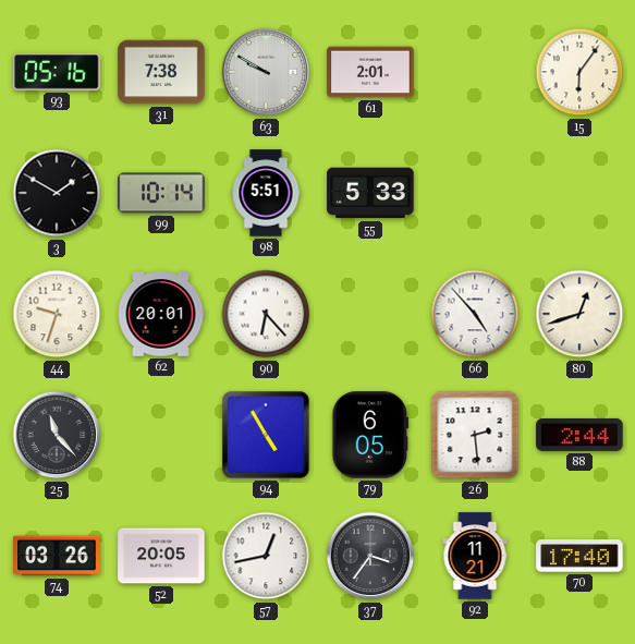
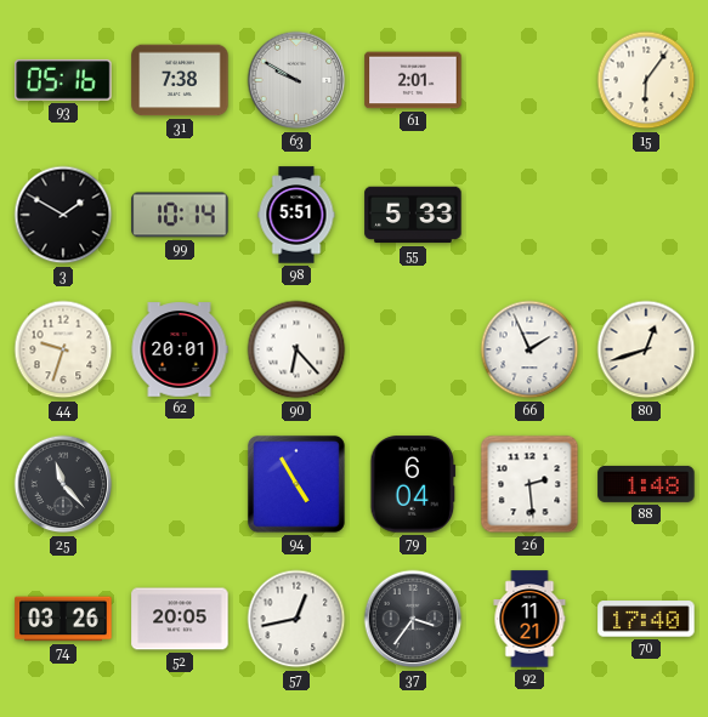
66: 4:53 -> 1:56
79: 6:05 -> 6:04
88: 2:44 -> 1:48
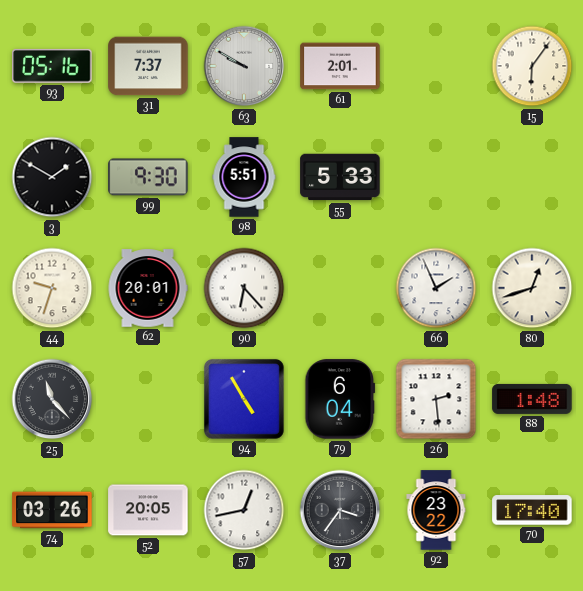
31: 7:38 -> 7:37
99: 10:14 -> 9:30
92: 11:21 -> 23:22
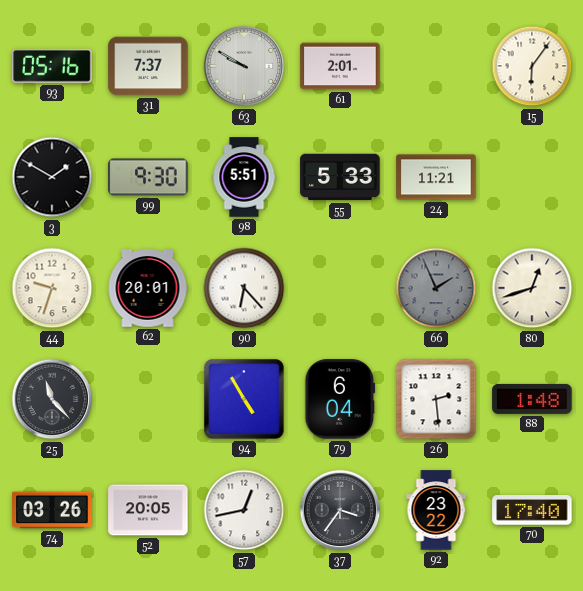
24: none -> 11:21
66 dial: white -> grey
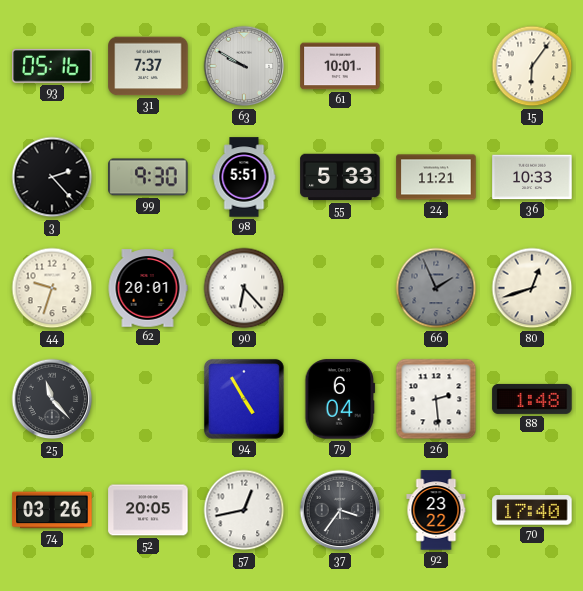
61: 2:01 -> 10:01
3: 1:50 -> 2:23
36: none -> 10:33
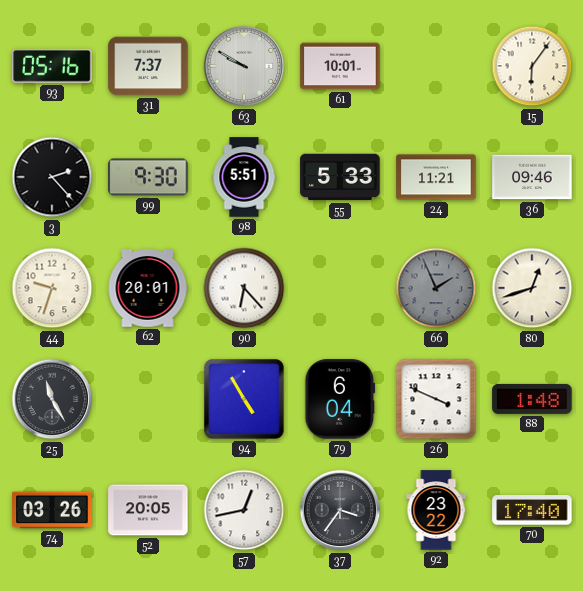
36: 10:33 -> 09:46
25: 11:23 -> 11:25
26: 2:29 -> 3:49
